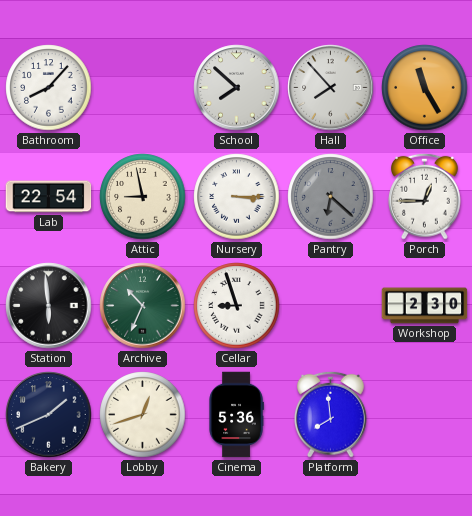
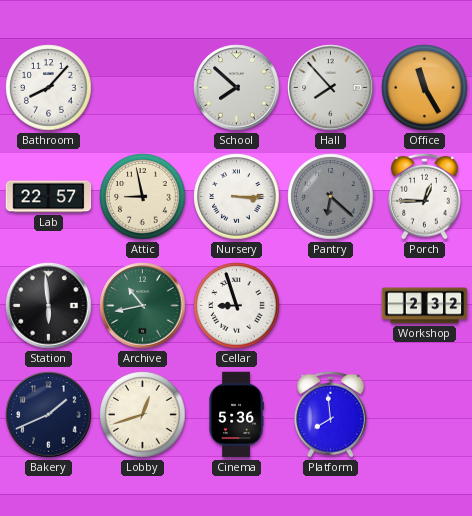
Lab: 22:54 -> 22:57
Archive: 10:34 -> 10:43
Workshop: 2:30 -> 2:32
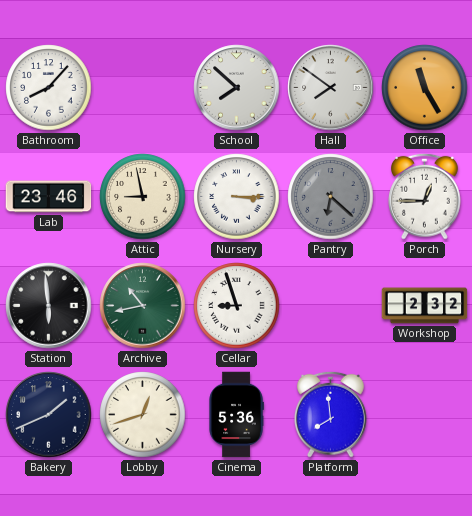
Hall: 7:53 -> 7:51
Lab: 22:57 -> 23:46
